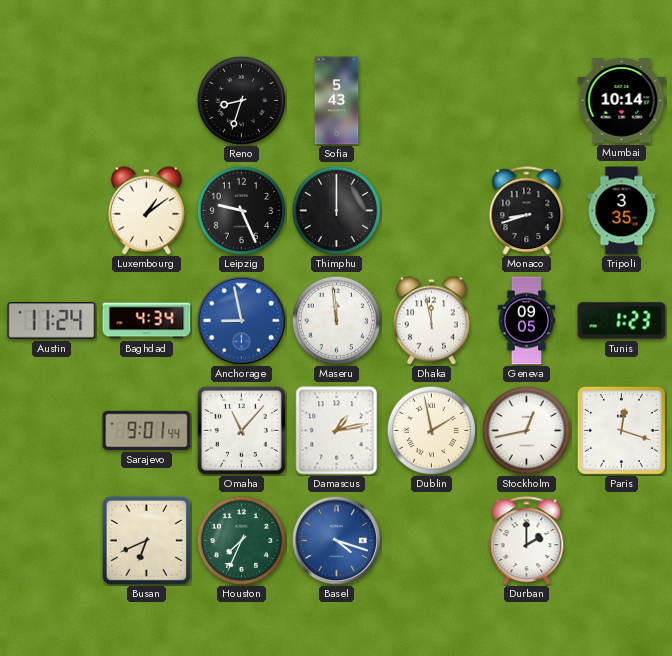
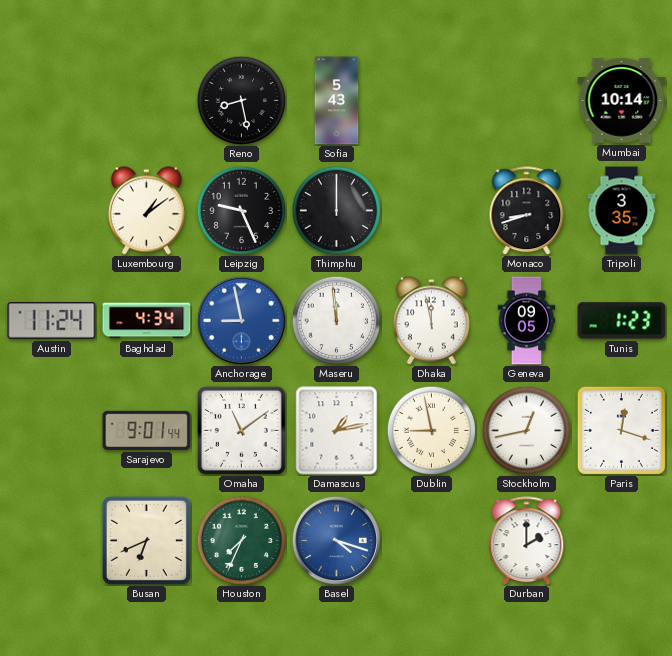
Reno: 8:33 -> 8:28
Omaha: 11:07 -> 11:09
Dublin: 1:58 -> 8:58
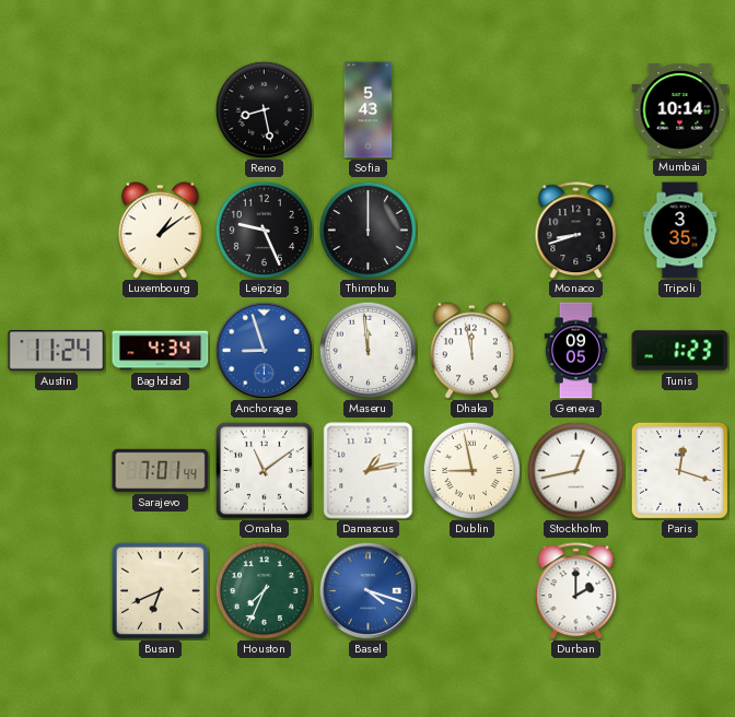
Anchorage: 8:58 -> 8:57
Sarajevo: 9:01 -> 7:01
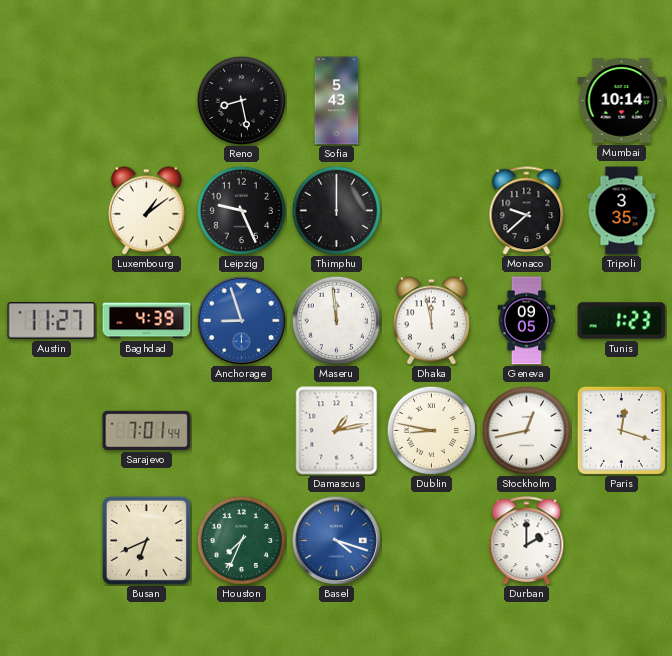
Monaco: 8:42 -> 9:38
Austin: 11:24 -> 11:27
Baghdad: 4:34 -> 4:39
Omaha: 11:09 -> none
Dublin: 8:58 -> 8:47
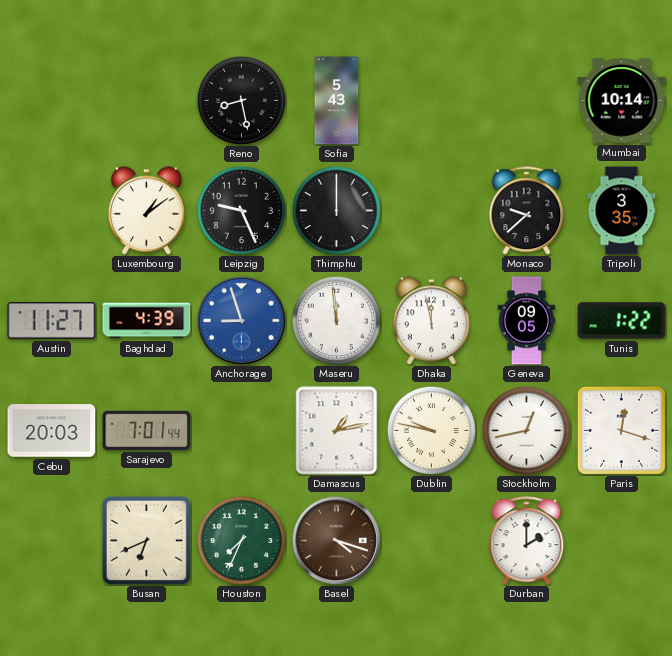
Tunis: 1:23 -> 1:22
Cebu: none -> 20:03
Dublin: 8:47 -> 9:47
Basel dial: blue -> brown
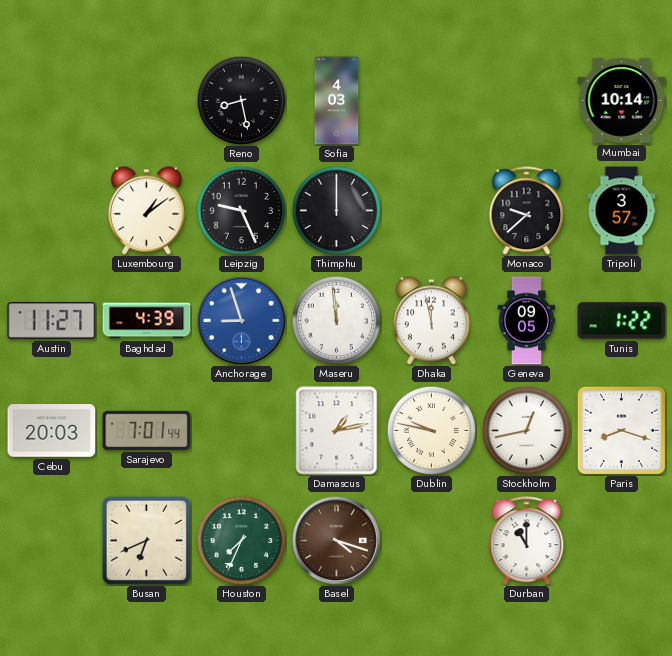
Sofia: 5:43 -> 4:03
Tripoli: 3:35 -> 3:57
Paris: 12:18 -> 8:18
Durban: 2:00 -> 11:00
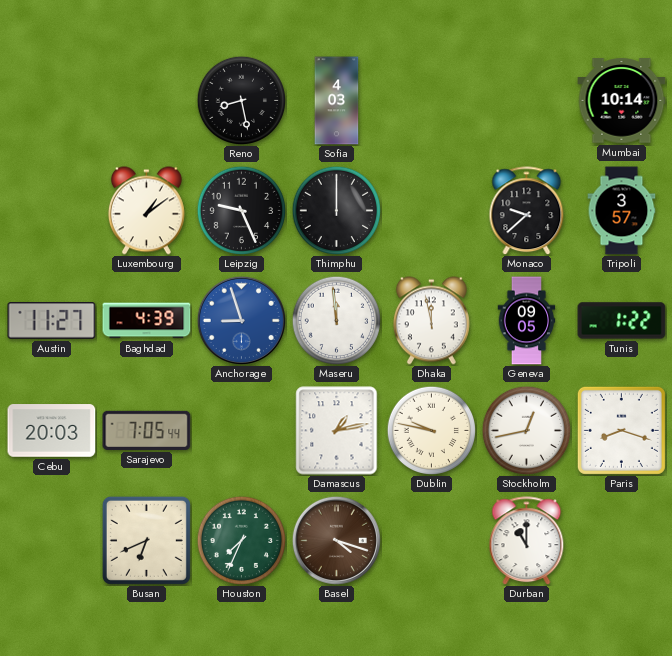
Sarajevo: 7:01 -> 7:05
